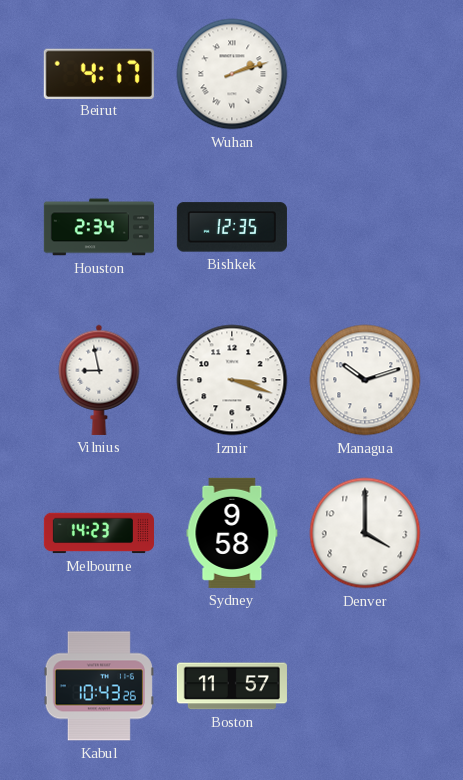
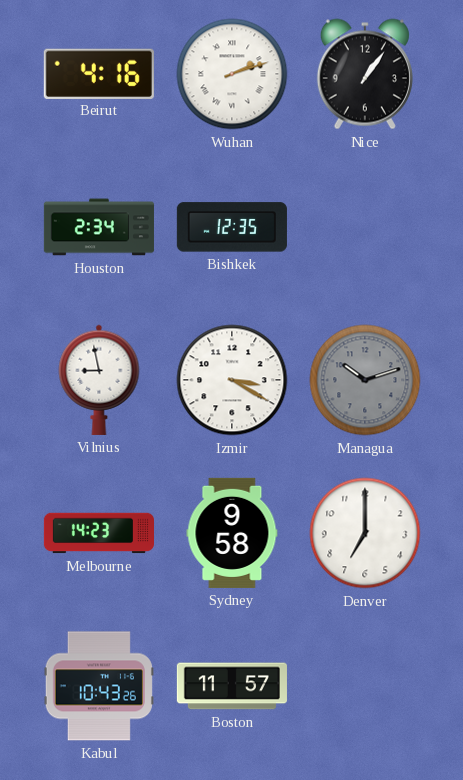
Beirut: 4:17 -> 4:16
Nice: none -> 1:06
Izmir: 3:18 -> 3:20
Managua dial: white -> grey
Denver: 4:00 -> 7:00
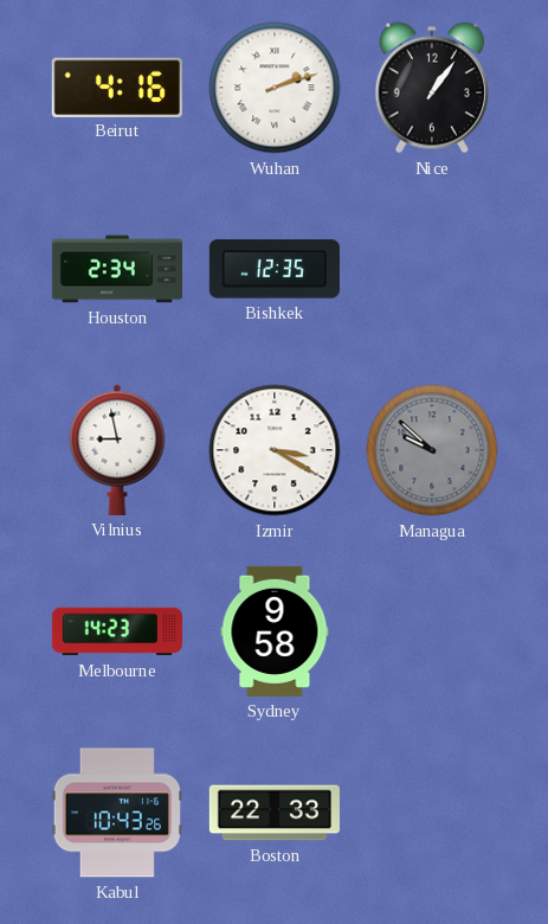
Managua: 10:12 -> 9:52
Denver: 7:00 -> none
Boston: 11:57 -> 22:33
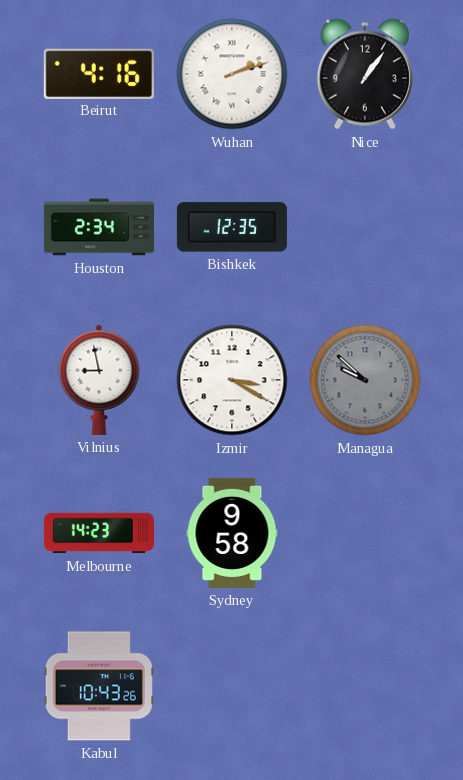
Boston: 22:33 -> none
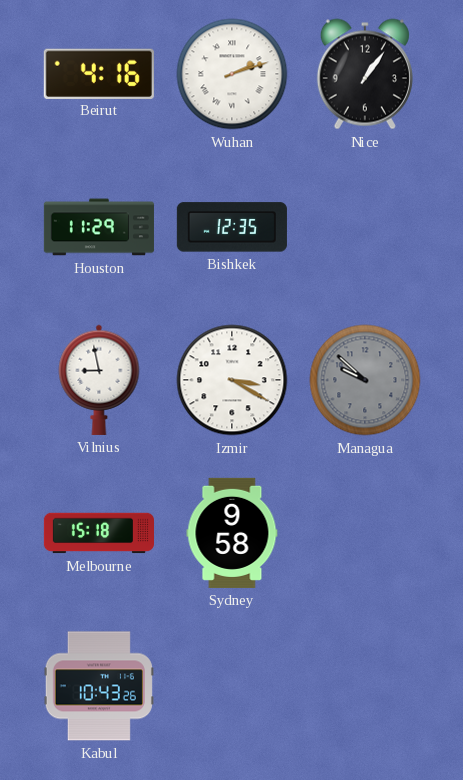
Houston: 2:34 -> 11:29
Melbourne: 14:23 -> 15:18
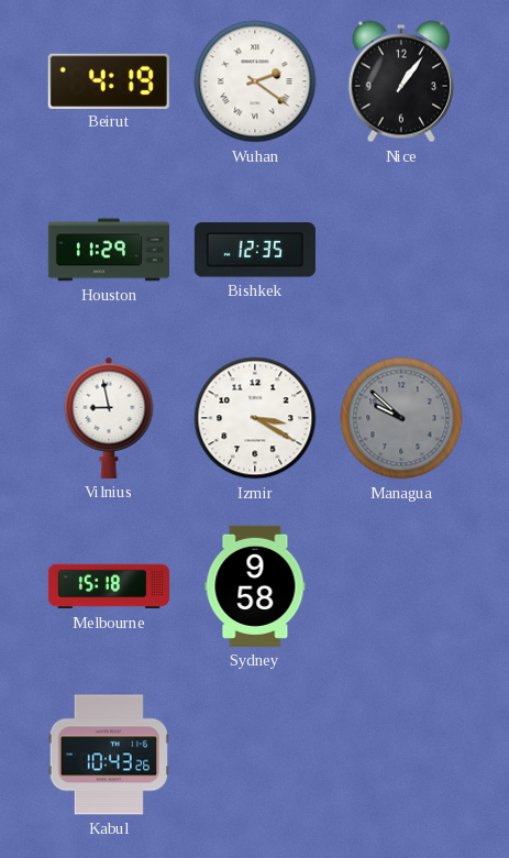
Beirut: 4:16 -> 4:19
Wuhan: 2:12 -> 2:21
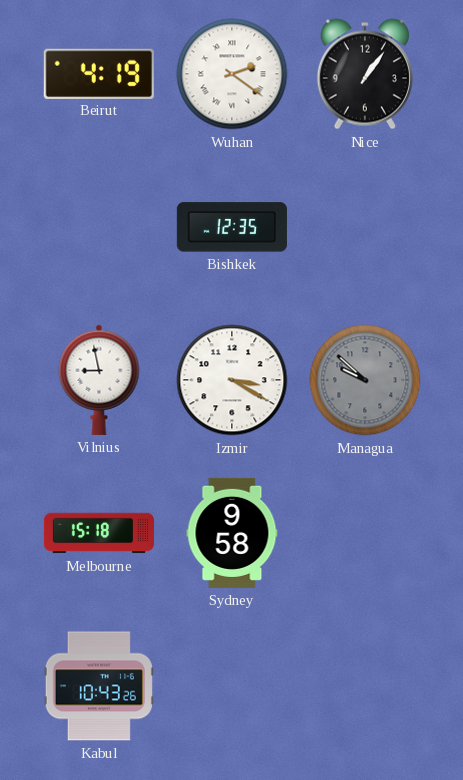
Houston: 11:29 -> none
